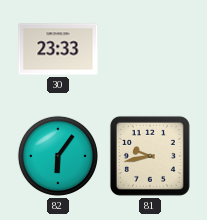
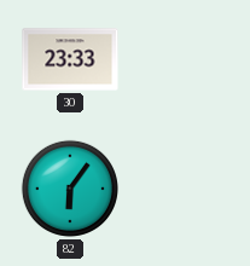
81: 9:43 -> none
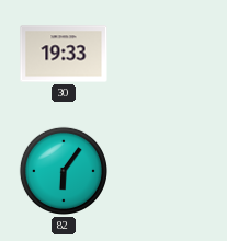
30: 23:33 -> 19:33
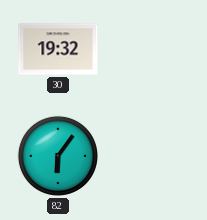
30: 19:33 -> 19:32
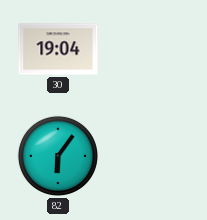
30: 19:32 -> 19:04
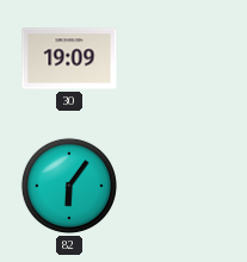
30: 19:04 -> 19:09
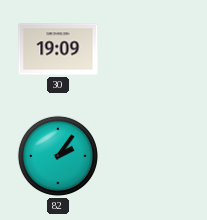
82: 6:06 -> 2:06
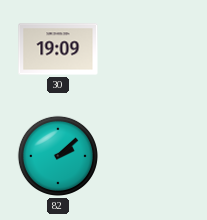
82: 2:06 -> 2:08
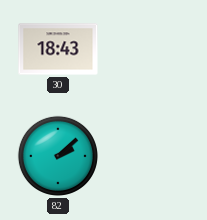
30: 19:09 -> 18:43
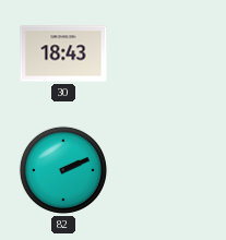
82: 2:08 -> 2:11
